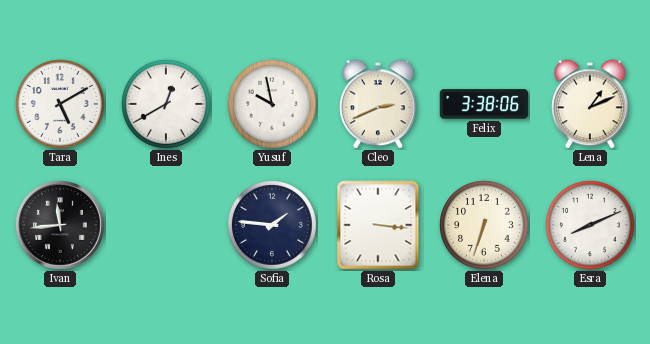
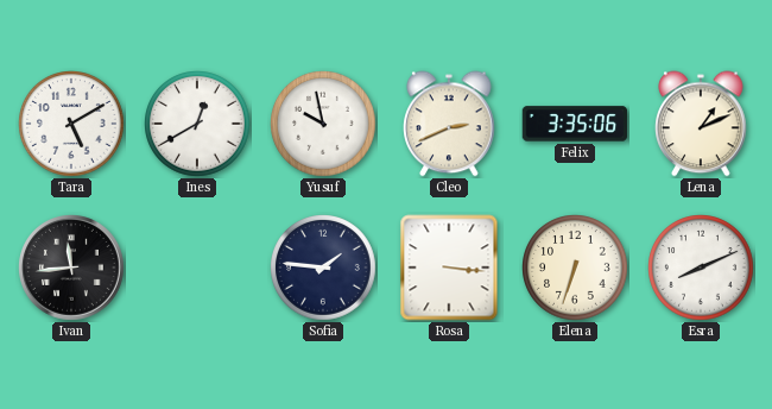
Felix: 3:38 -> 3:35
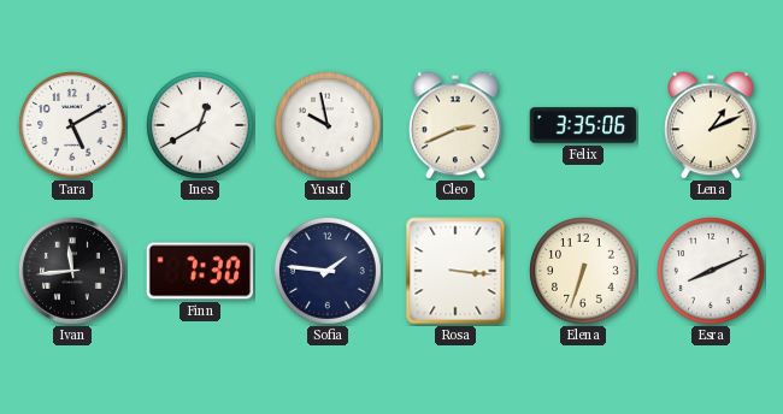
Finn: none -> 7:30
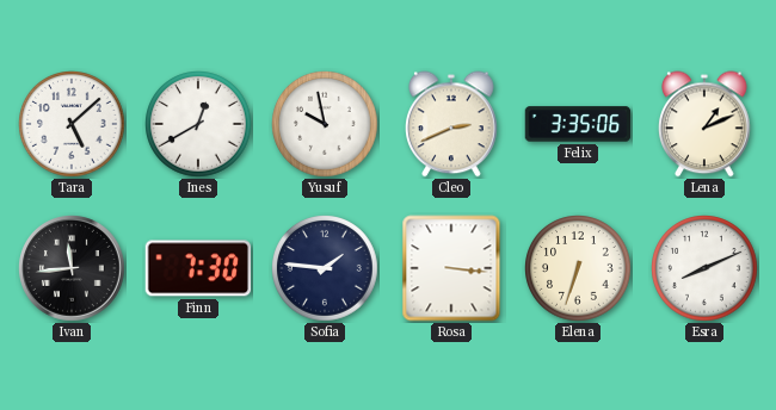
Tara: 5:10 -> 5:08
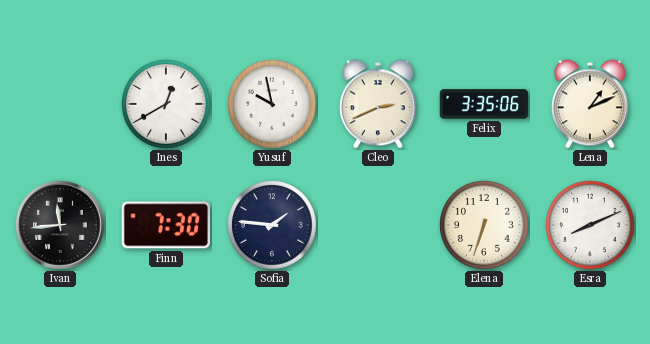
Tara: 5:08 -> none
Rosa: 3:16 -> none
